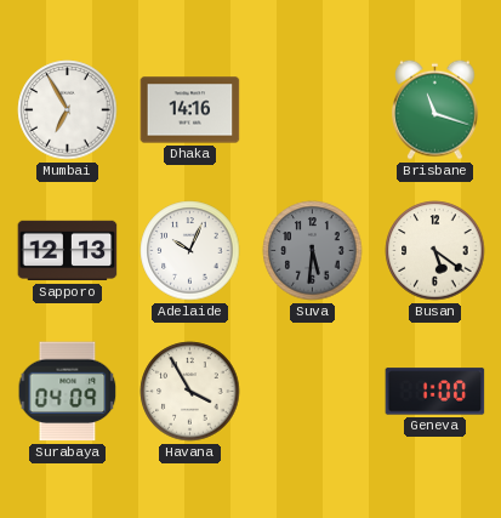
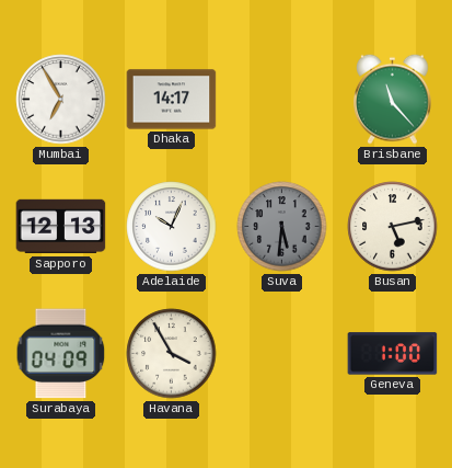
Dhaka: 14:16 -> 14:17
Brisbane: 11:18 -> 11:23
Busan: 5:21 -> 5:13
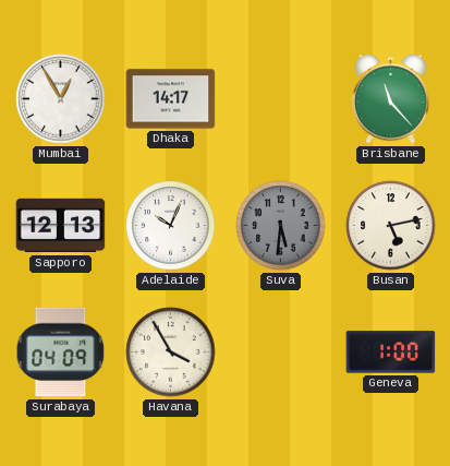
Mumbai: 6:55 -> 12:55
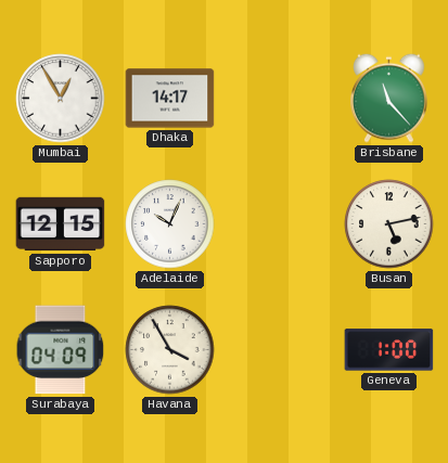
Sapporo: 12:13 -> 12:15
Suva: 5:31 -> none
